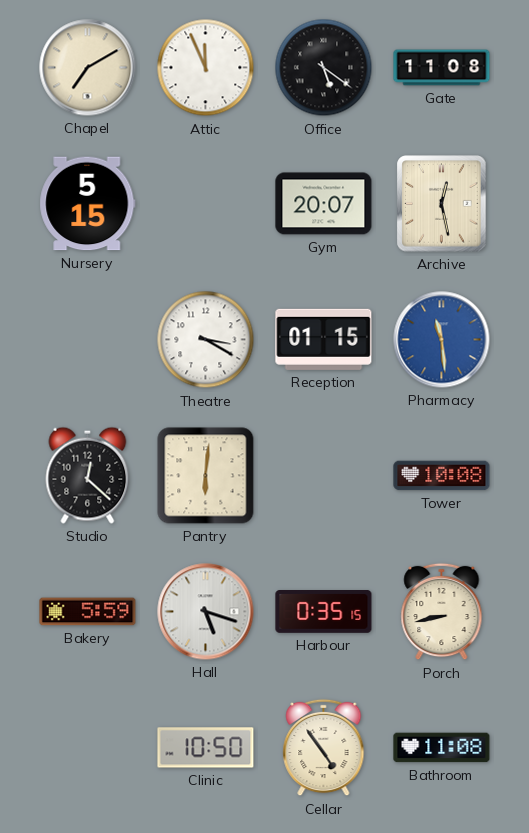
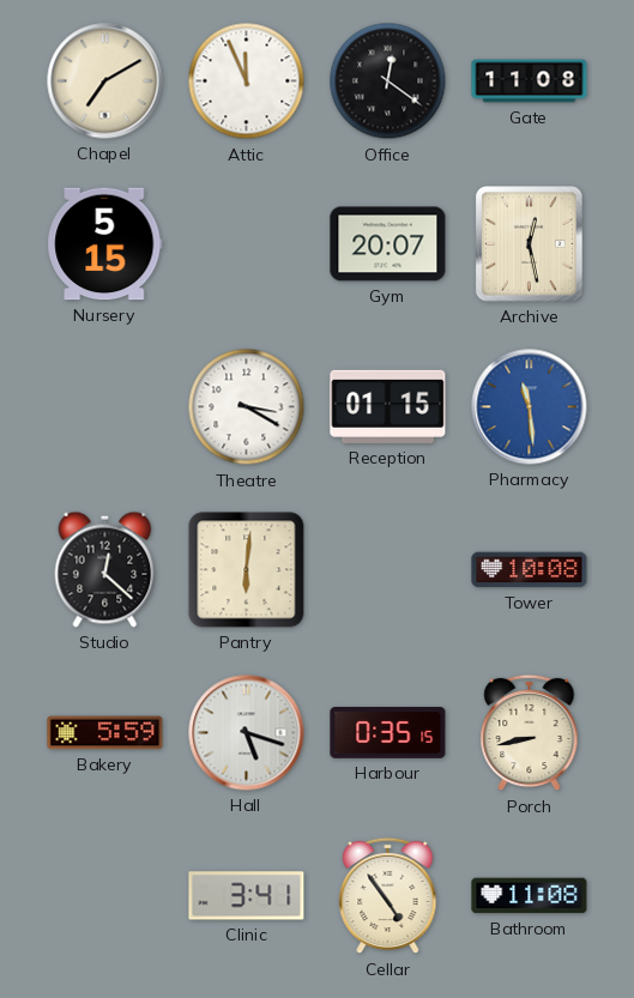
Office: 5:21 -> 12:21
Clinic: 10:50 -> 3:41
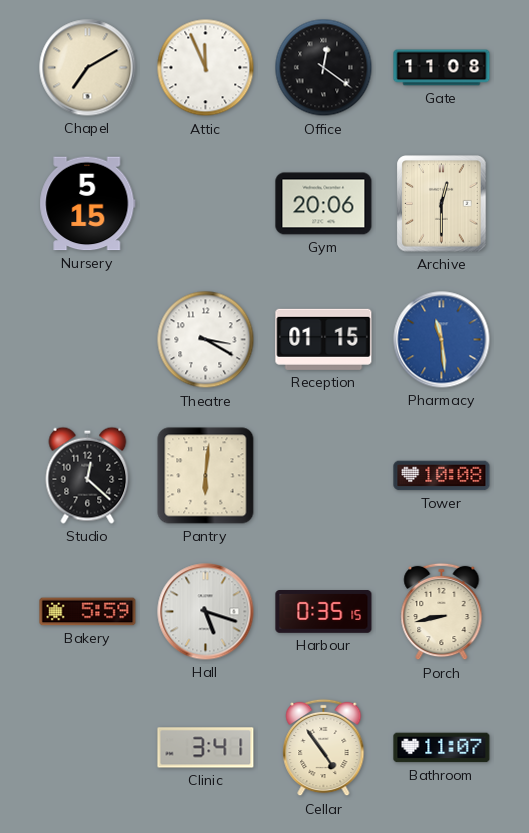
Gym: 20:07 -> 20:06
Archive: 12:28 -> 12:30
Bathroom: 11:08 -> 11:07
